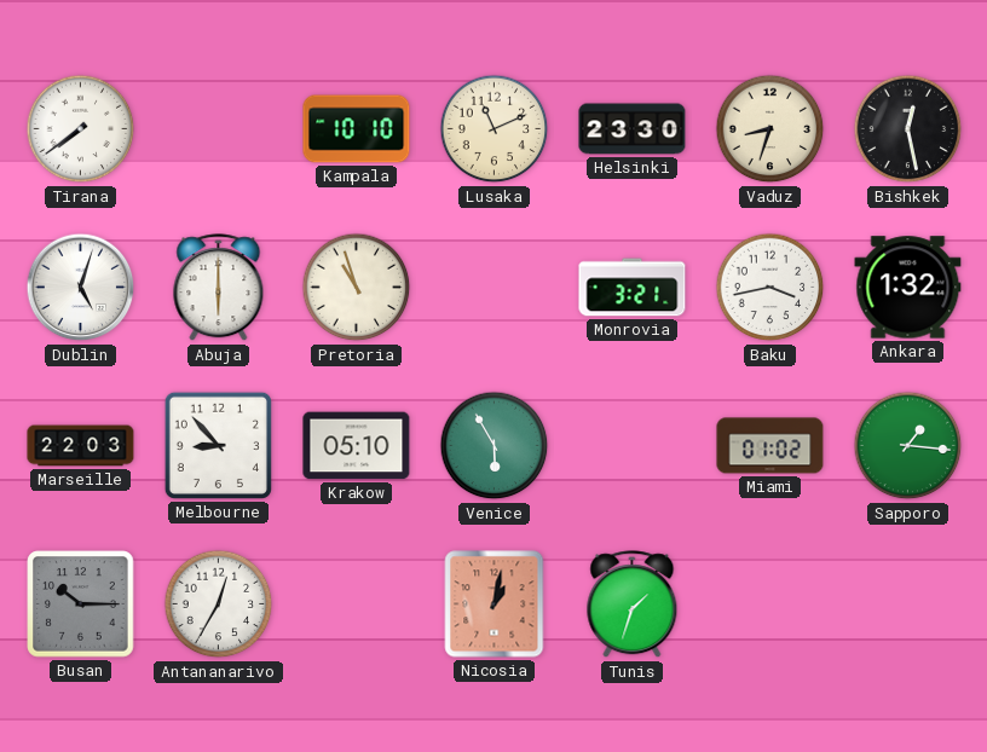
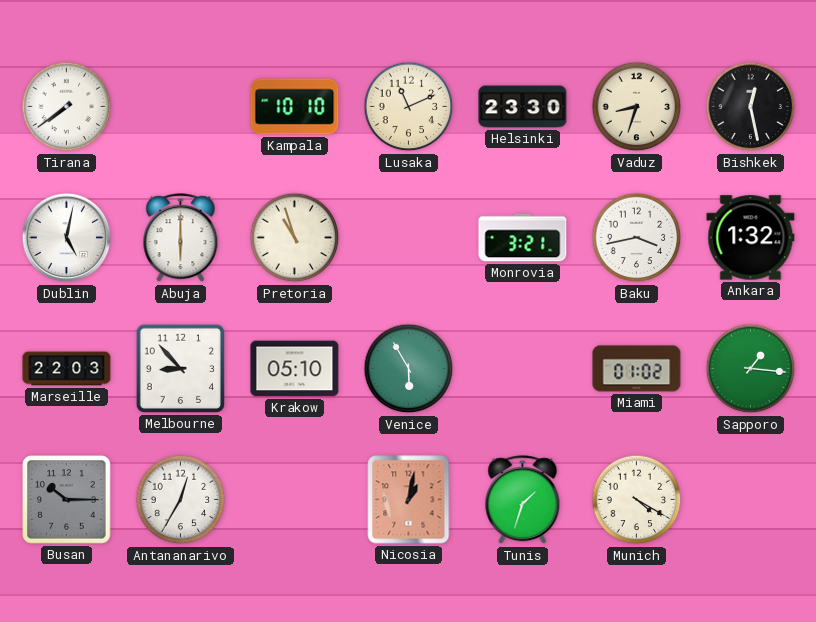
Dublin: 5:03 -> 5:02
Munich: none -> 4:20
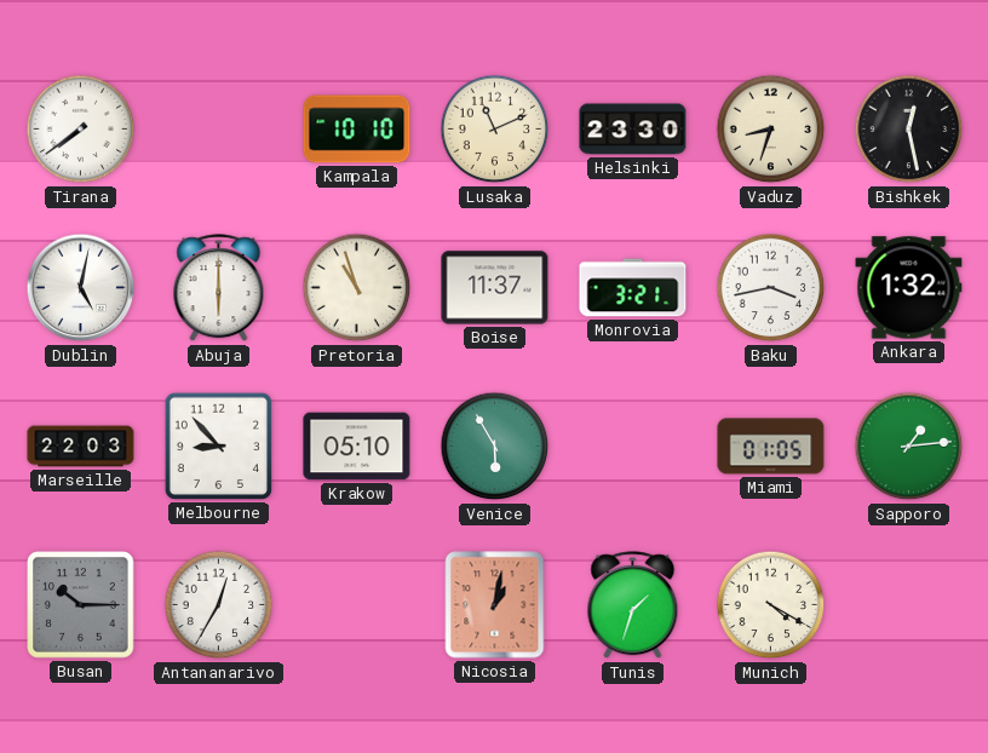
Boise: none -> 11:37
Miami: 01:02 -> 01:05
Sapporo: 1:16 -> 1:14
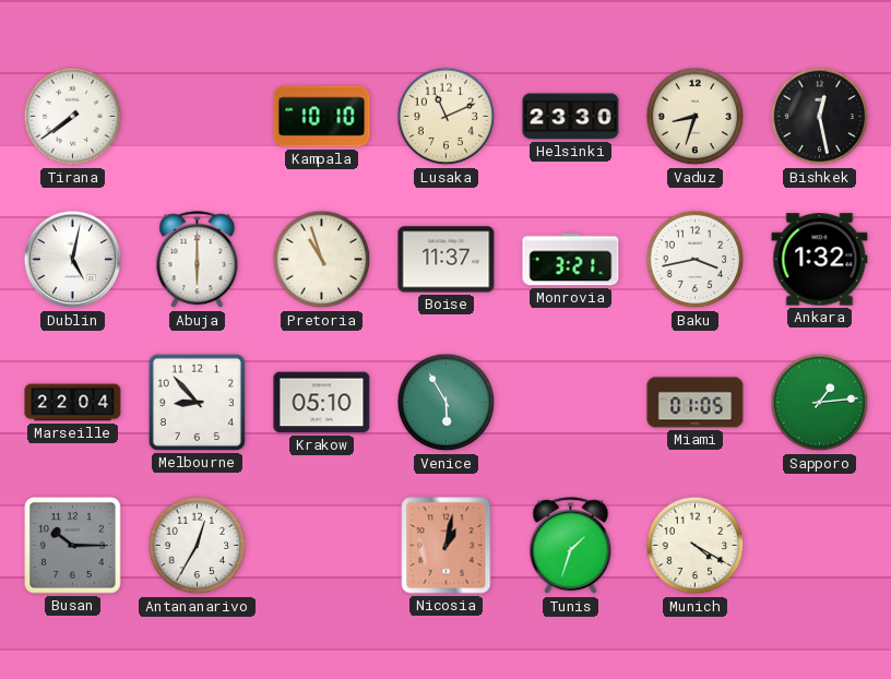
Marseille: 22:03 -> 22:04
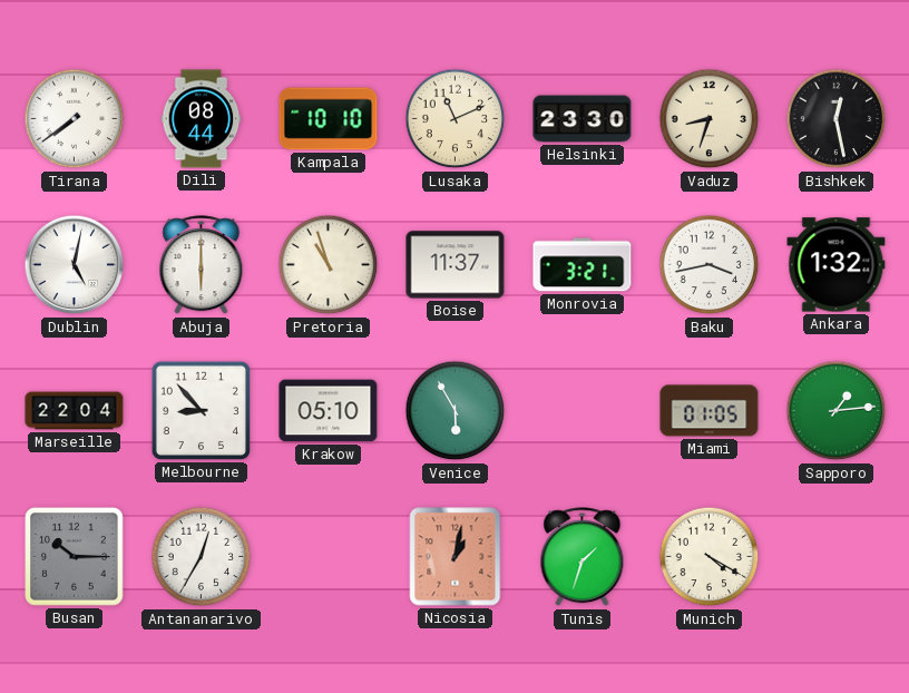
Dili: none -> 08:44
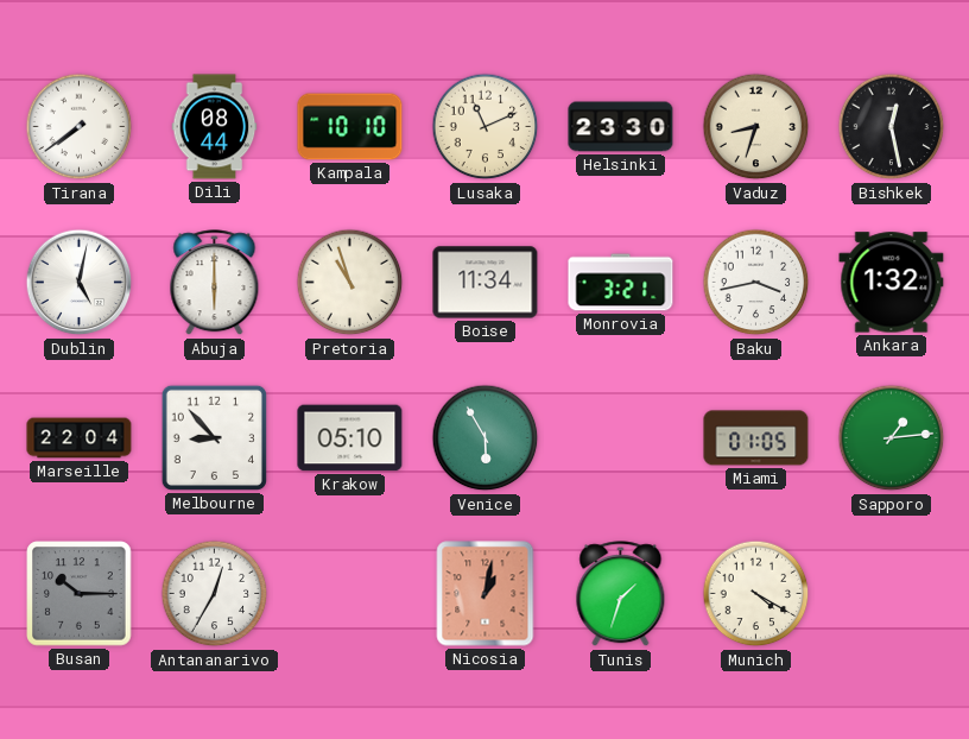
Boise: 11:37 -> 11:34
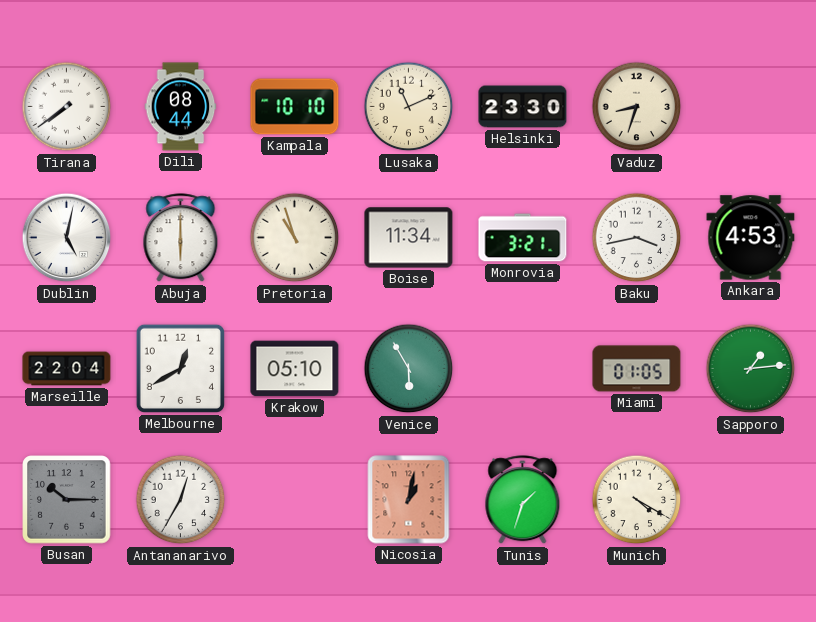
Bishkek: 12:28 -> none
Ankara: 1:32 -> 4:53
Melbourne: 8:53 -> 12:40
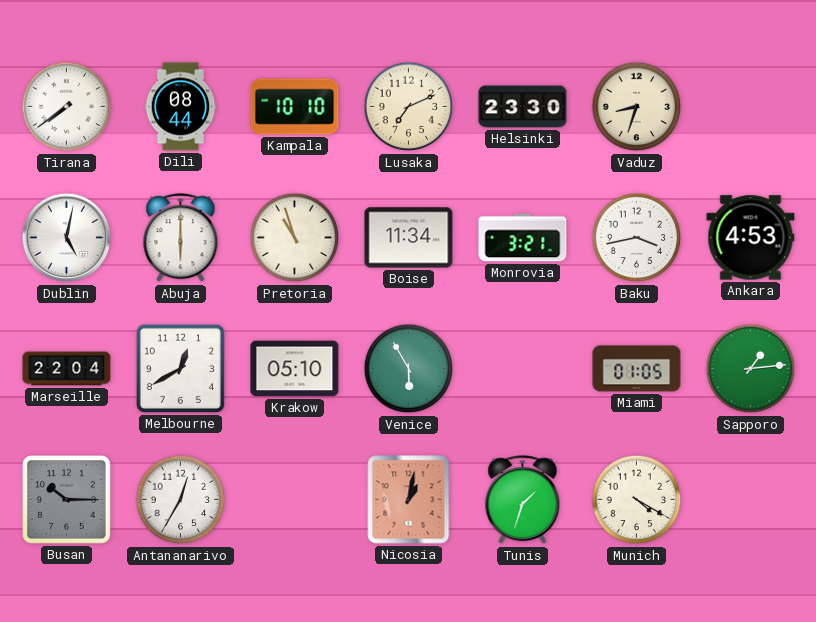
Lusaka: 11:11 -> 7:11
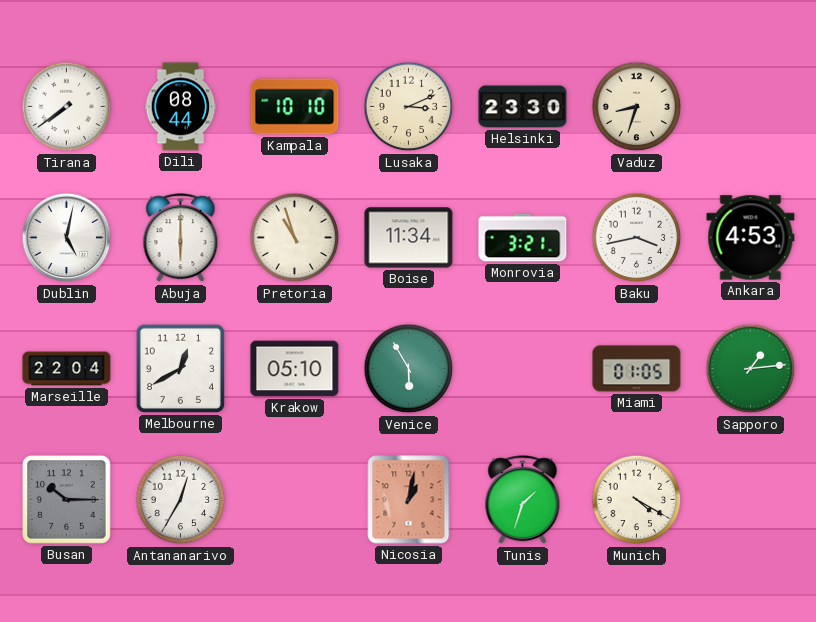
Lusaka: 7:11 -> 3:11
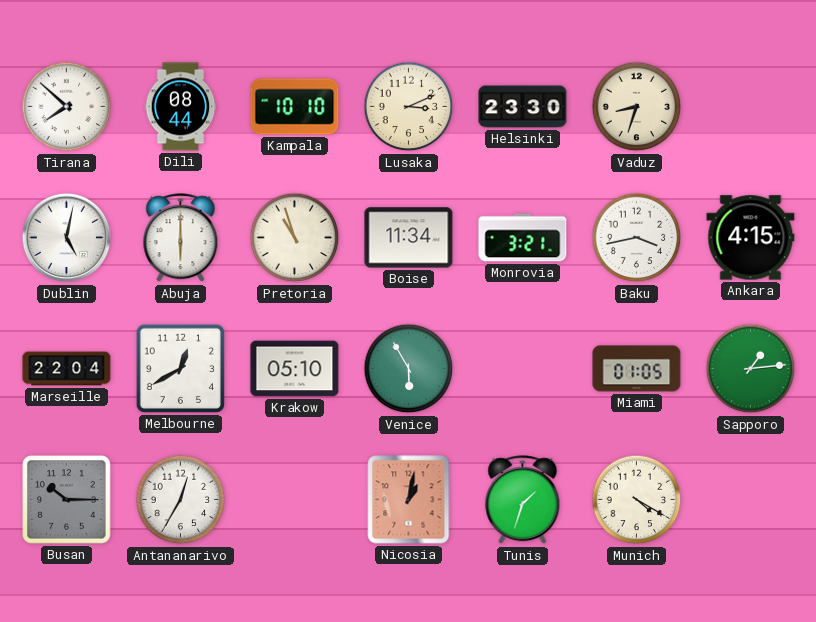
Tirana: 7:39 -> 7:52
Ankara: 4:53 -> 4:15
